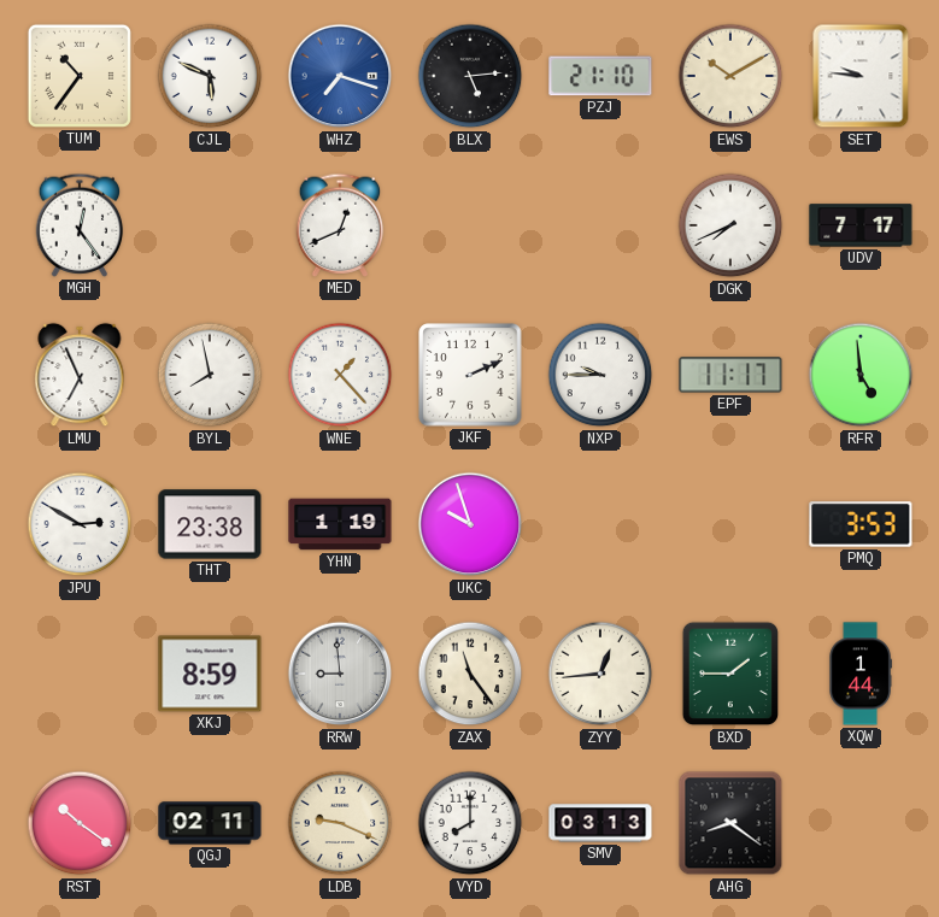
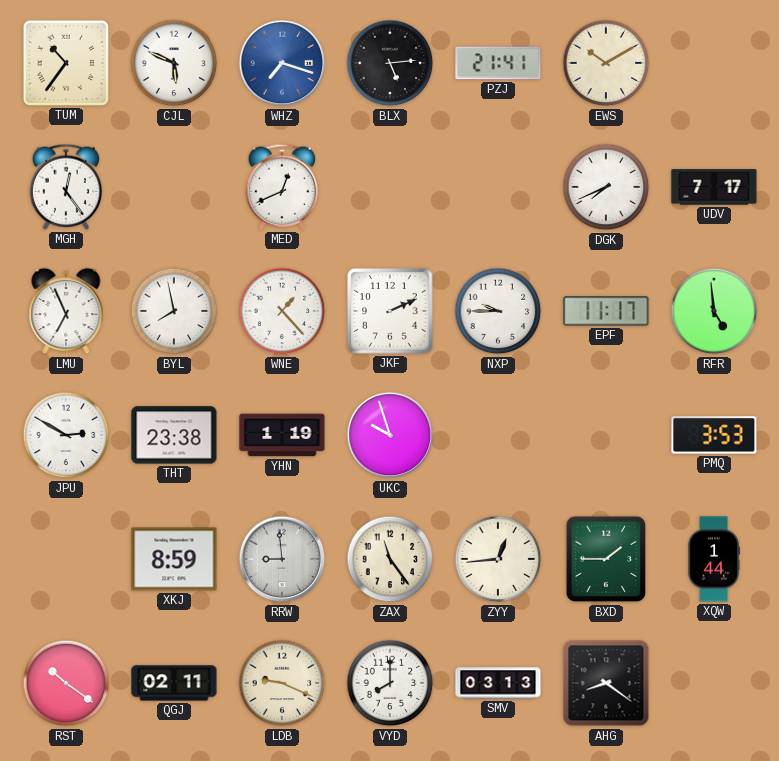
PZJ: 21:10 -> 21:41
SET: 9:46 -> none
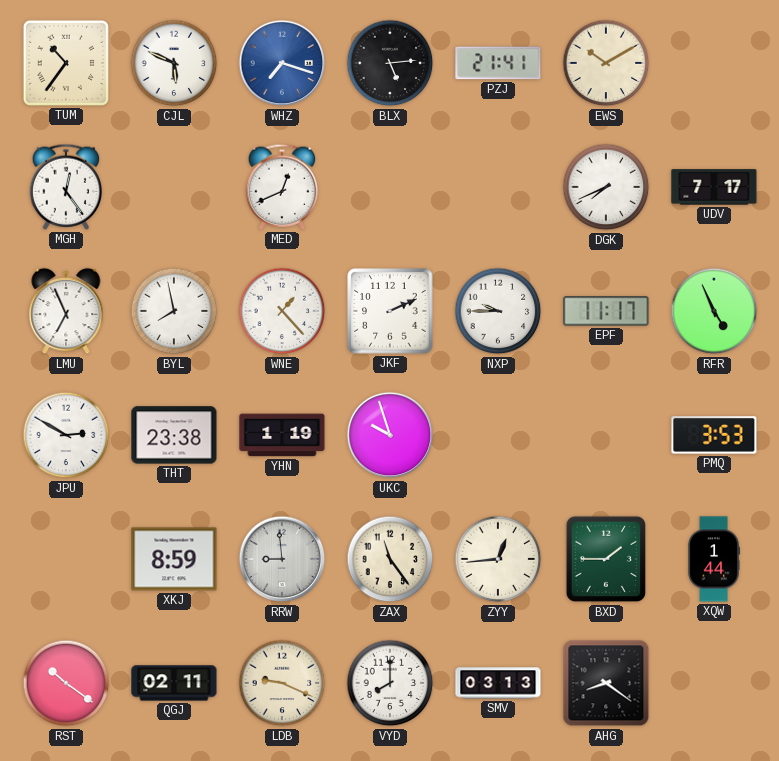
RFR: 4:59 -> 4:56
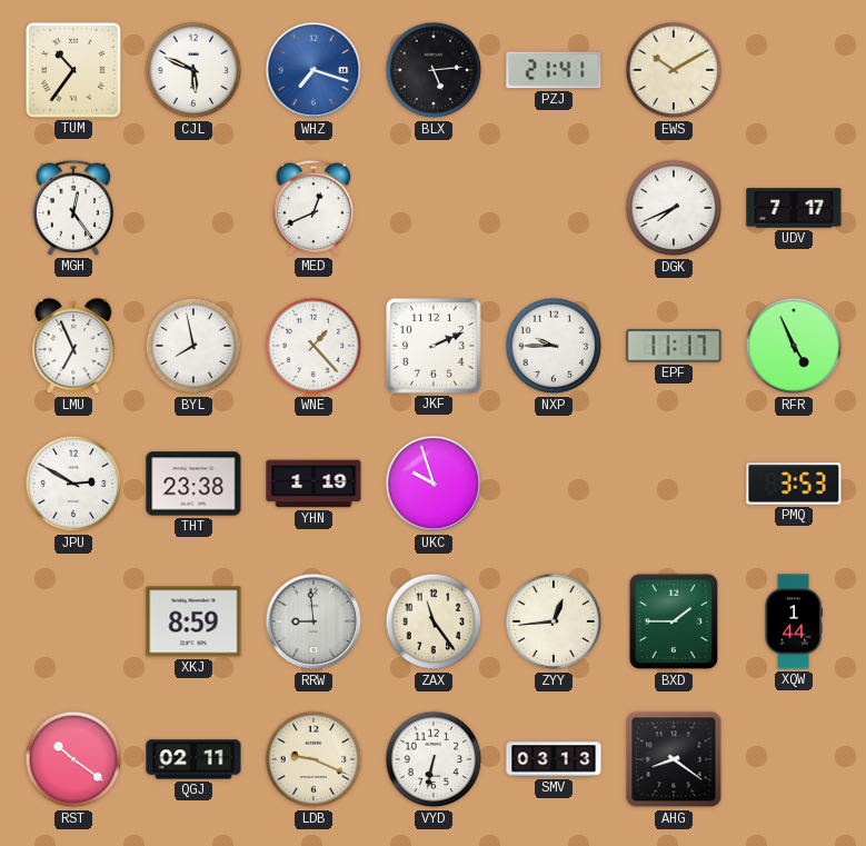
VYD: 8:00 -> 6:32
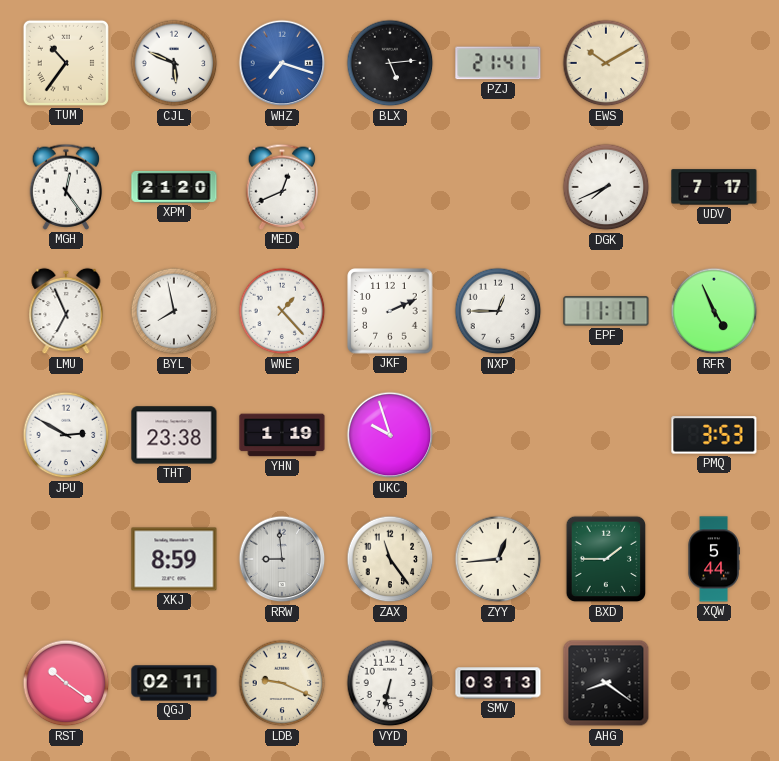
XPM: none -> 21:20
NXP: 9:45 -> 12:45
XQW: 1:44 -> 5:44
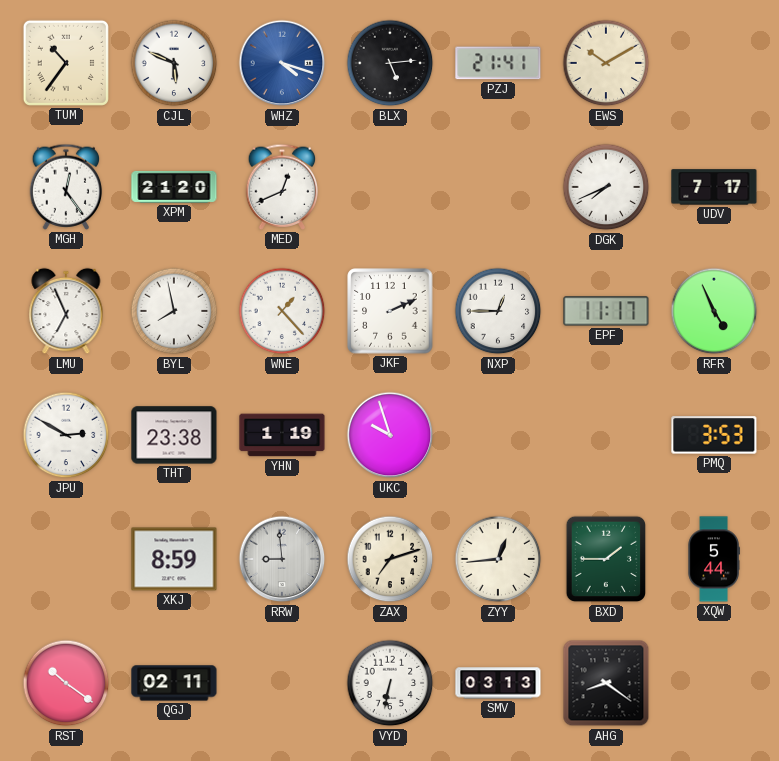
WHZ: 7:18 -> 4:18
ZAX: 11:24 -> 7:12
LDB: 9:19 -> none
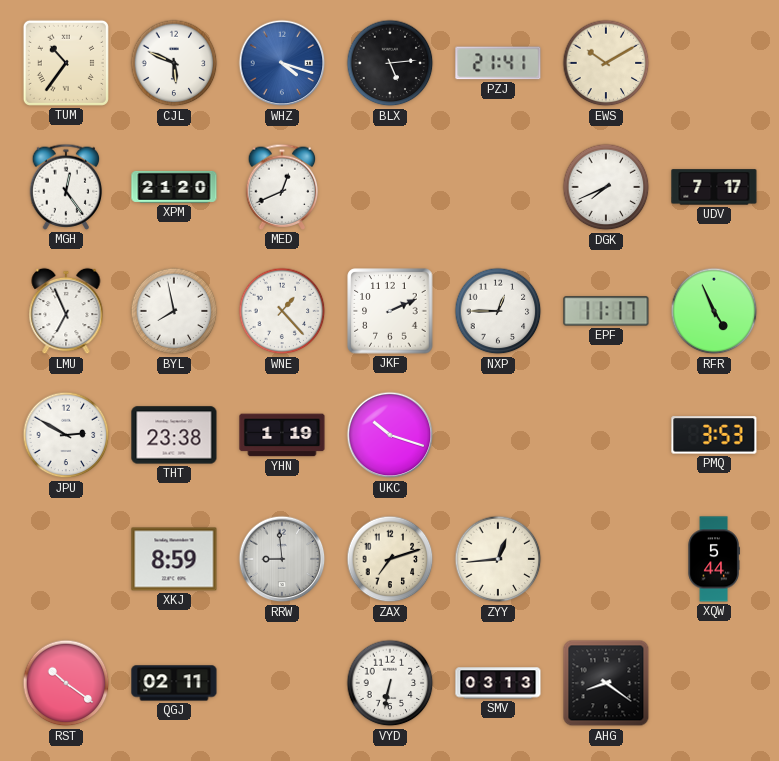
UKC: 9:57 -> 10:18
BXD: 1:45 -> none
